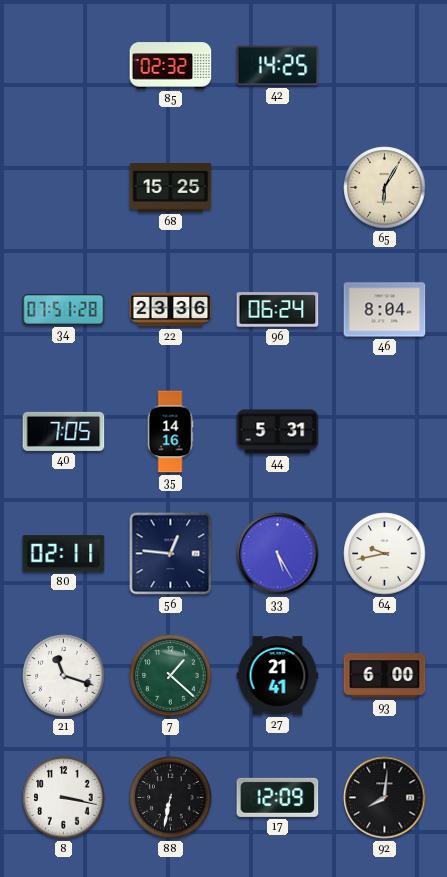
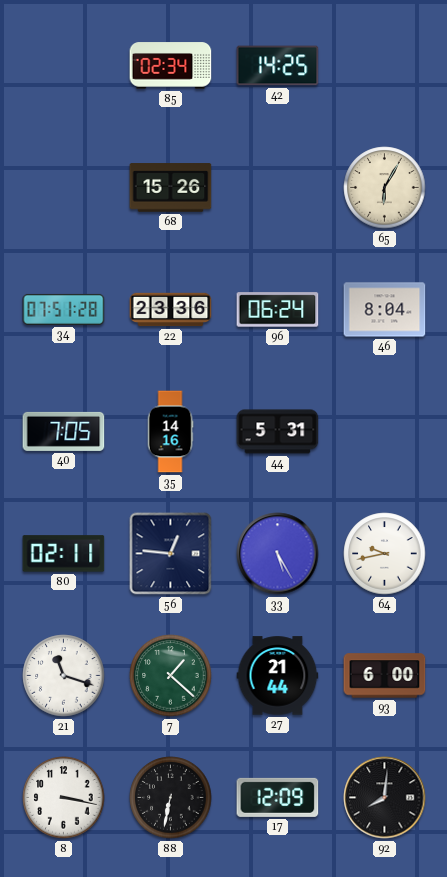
85: 02:32 -> 02:34
68: 15:25 -> 15:26
27: 21:41 -> 21:44
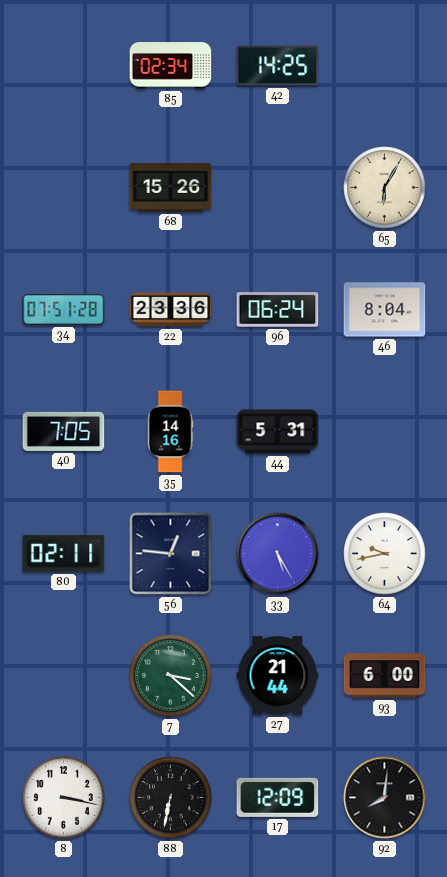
21: 11:18 -> none
7: 1:22 -> 3:22
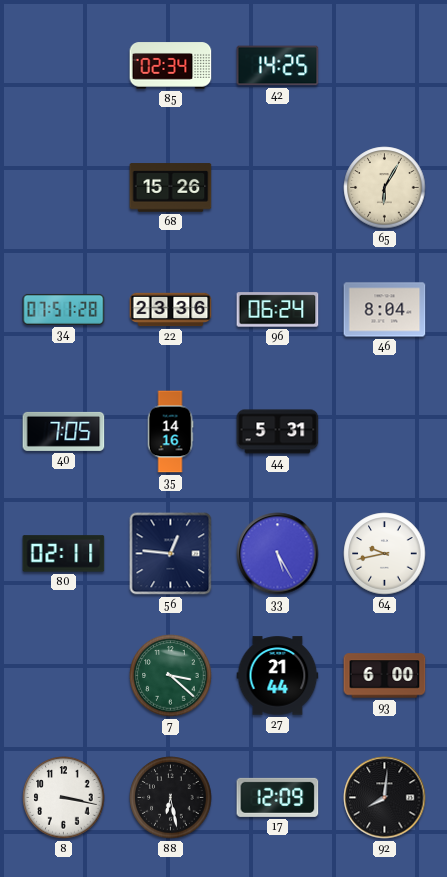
88: 6:32 -> 6:28
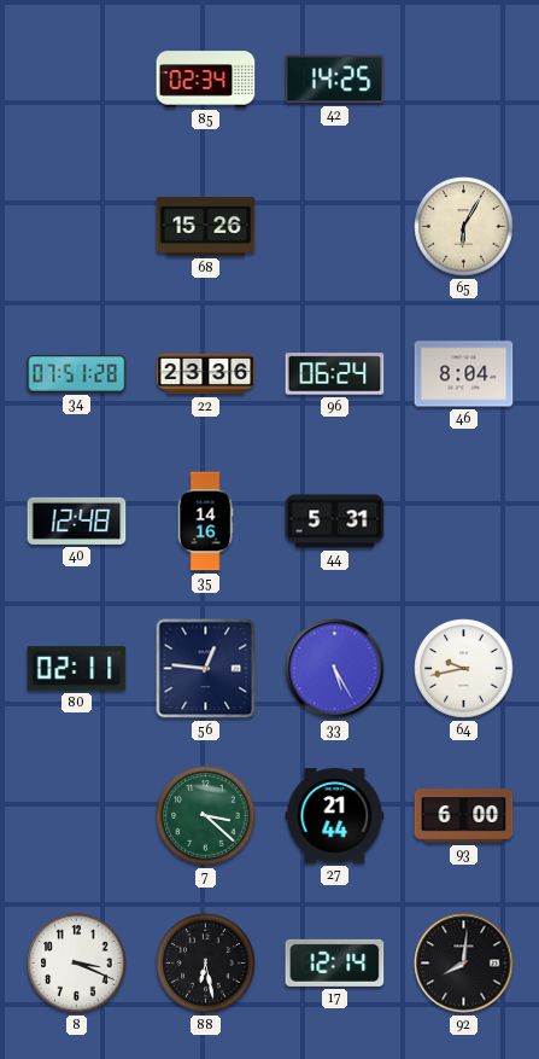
40: 7:05 -> 12:48
8: 3:17 -> 3:19
17: 12:09 -> 12:14
